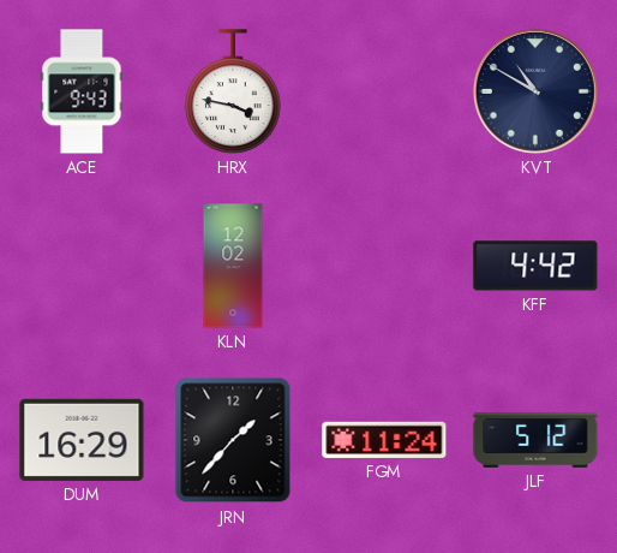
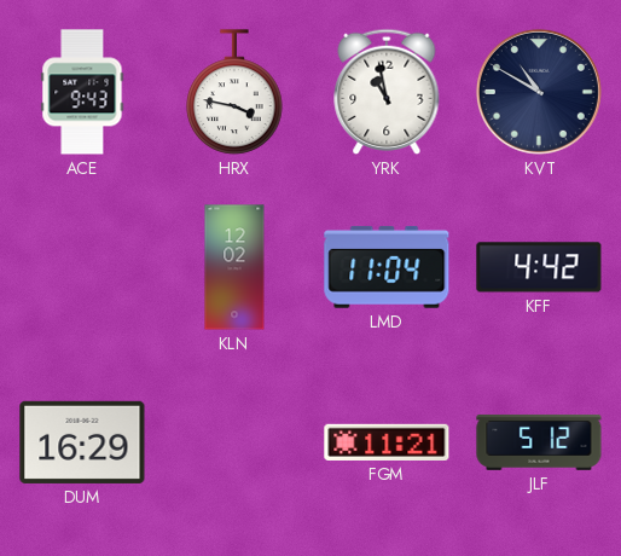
YRK: none -> 10:58
LMD: none -> 11:04
JRN: 1:37 -> none
FGM: 11:24 -> 11:21
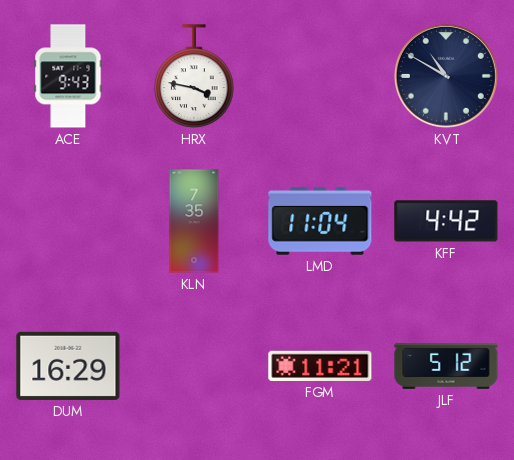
YRK: 10:58 -> none
KLN: 12:02 -> 7:35
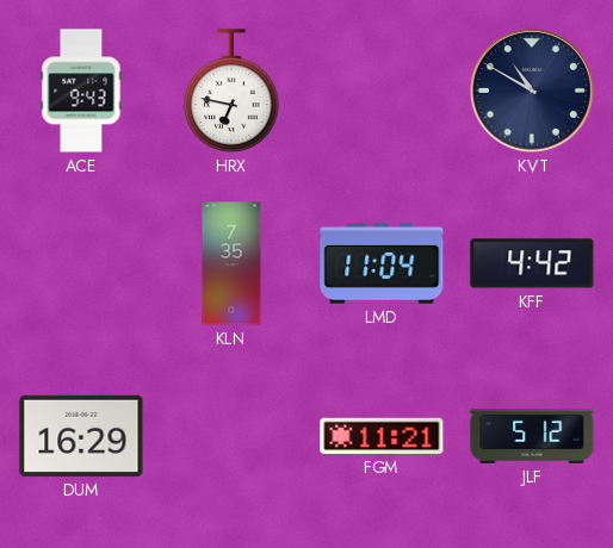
HRX: 3:47 -> 6:47
